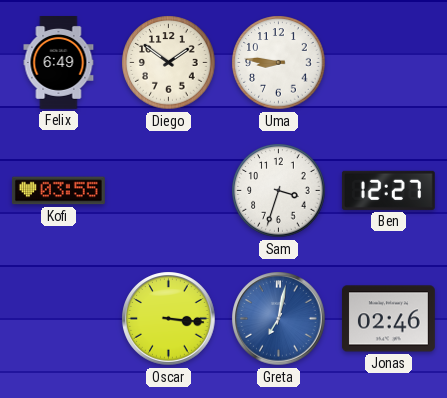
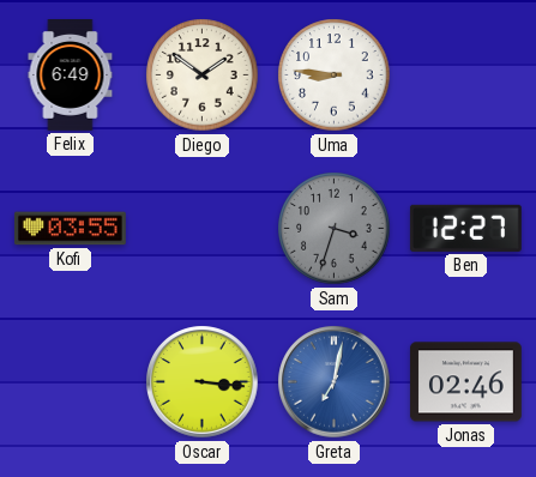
Sam dial: white -> grey
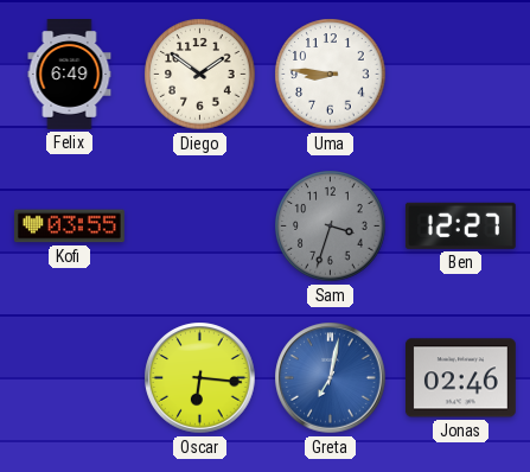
Oscar: 3:16 -> 6:16
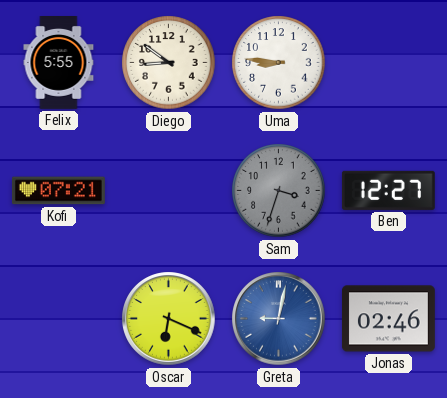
Felix: 6:49 -> 5:55
Diego: 1:51 -> 8:51
Kofi: 03:55 -> 07:21
Oscar: 6:16 -> 6:19
Greta: 7:02 -> 9:02
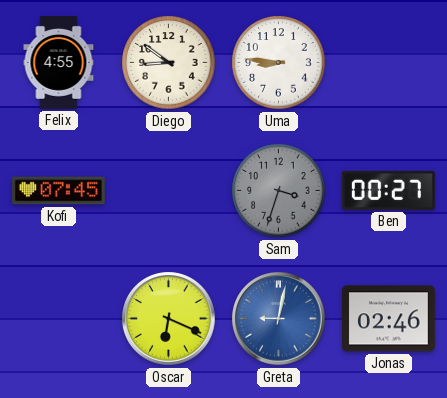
Felix: 5:55 -> 4:55
Kofi: 07:21 -> 07:45
Ben: 12:27 -> 00:27
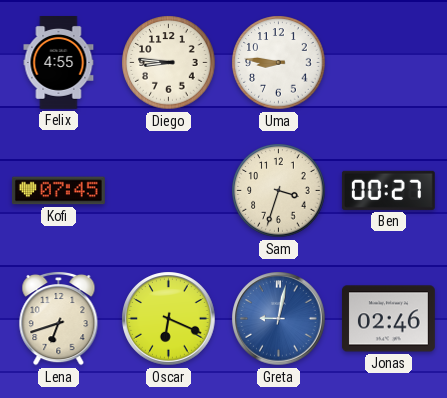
Diego: 8:51 -> 8:46
Sam dial: grey -> cream
Lena: none -> 6:42
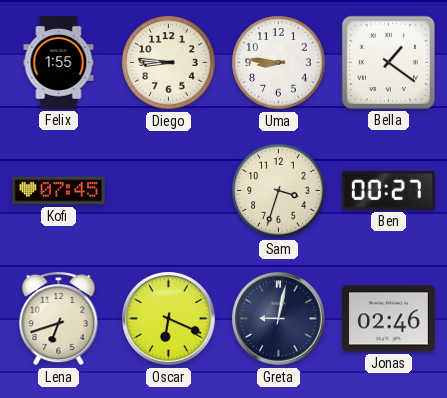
Felix: 4:55 -> 1:55
Bella: none -> 1:21
Greta dial: blue -> navy
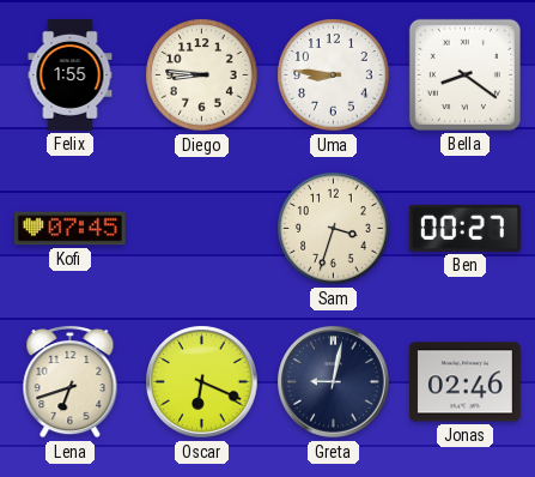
Bella: 1:21 -> 8:21
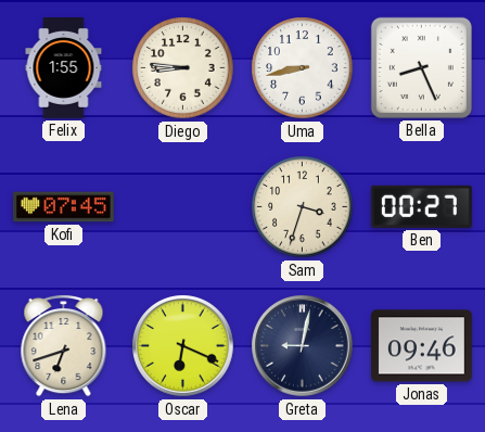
Uma: 8:46 -> 8:43
Bella: 8:21 -> 8:26
Jonas: 02:46 -> 09:46
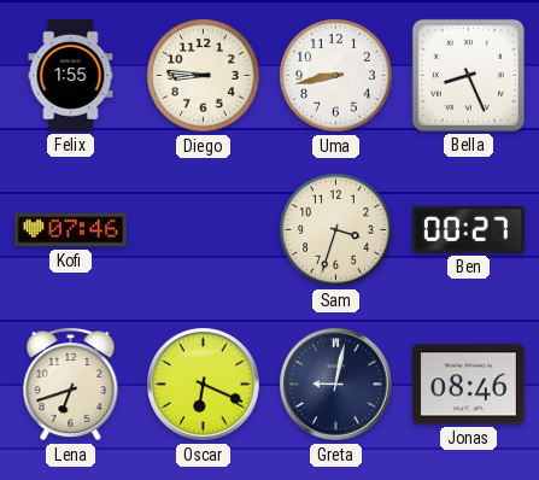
Kofi: 07:45 -> 07:46
Jonas: 09:46 -> 08:46
